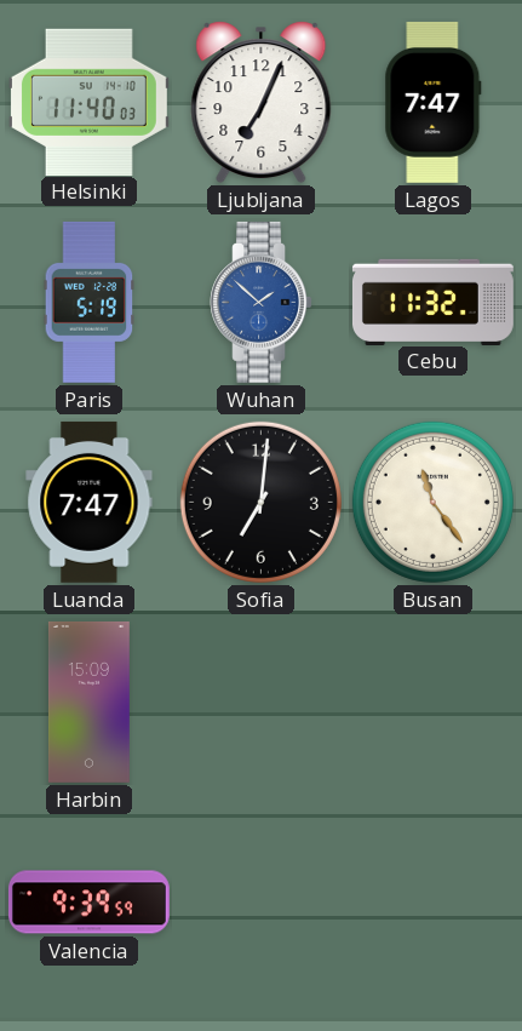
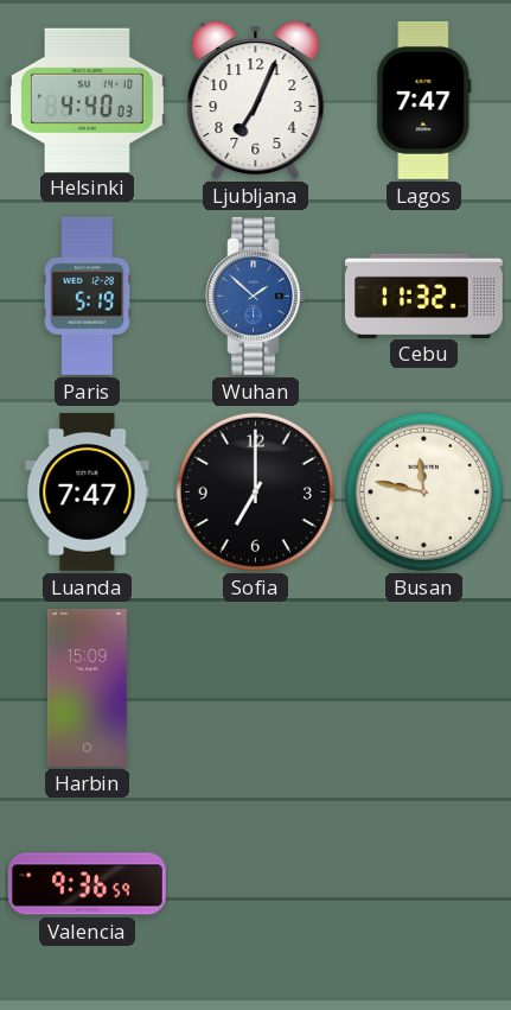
Helsinki: 11:40 -> 4:40
Sofia: 7:01 -> 7:00
Busan: 11:24 -> 11:47
Valencia: 9:39 -> 9:36
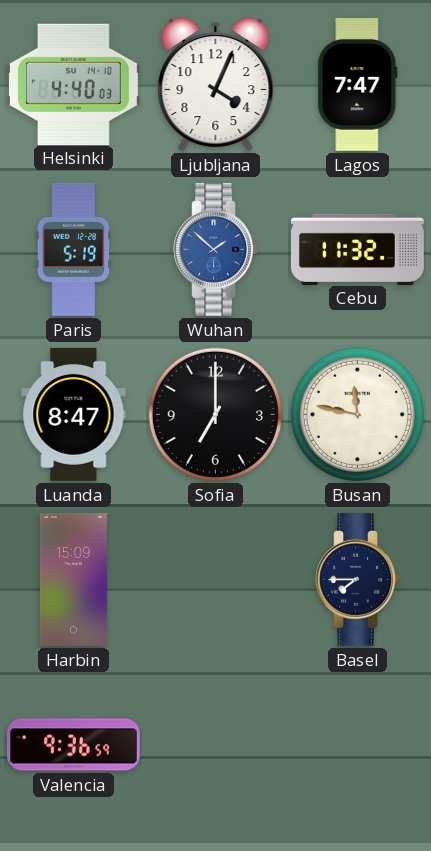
Ljubljana: 7:04 -> 4:04
Luanda: 7:47 -> 8:47
Basel: none -> 7:45
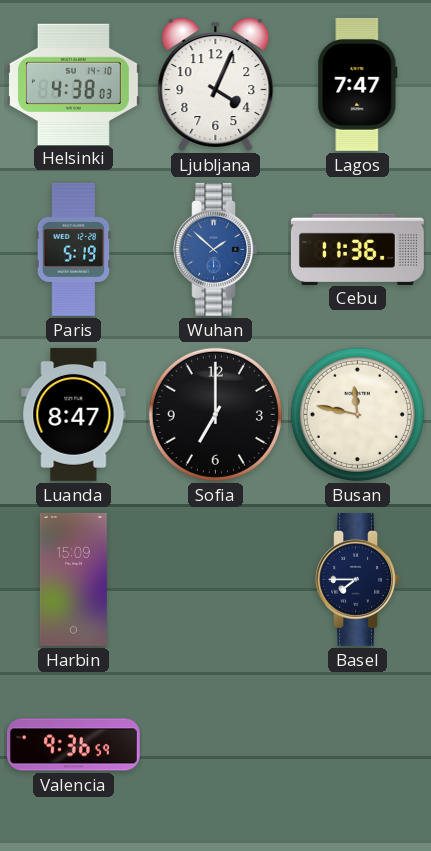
Helsinki: 4:40 -> 4:38
Cebu: 11:32 -> 11:36
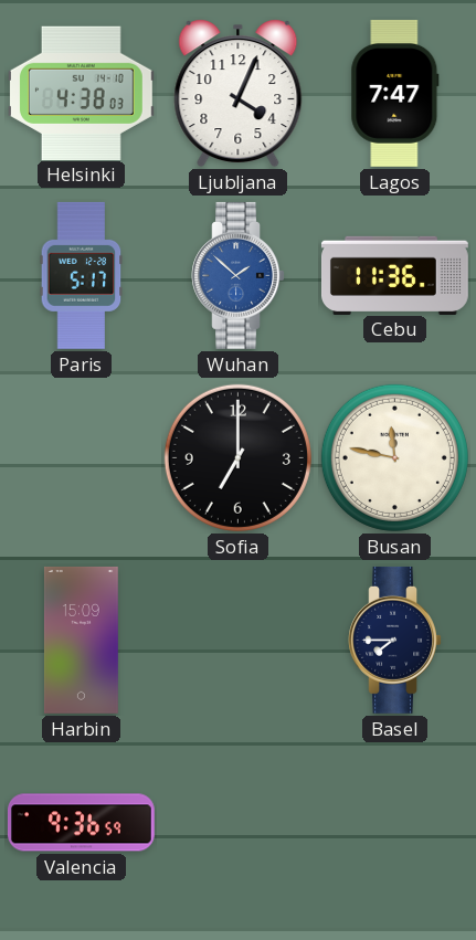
Paris: 5:19 -> 5:17
Luanda: 8:47 -> none
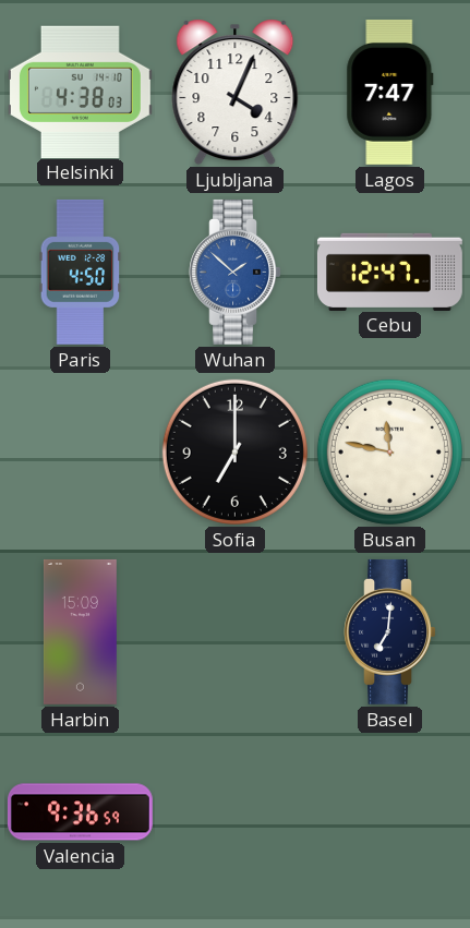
Paris: 5:17 -> 4:50
Cebu: 11:36 -> 12:47
Basel: 7:45 -> 7:01
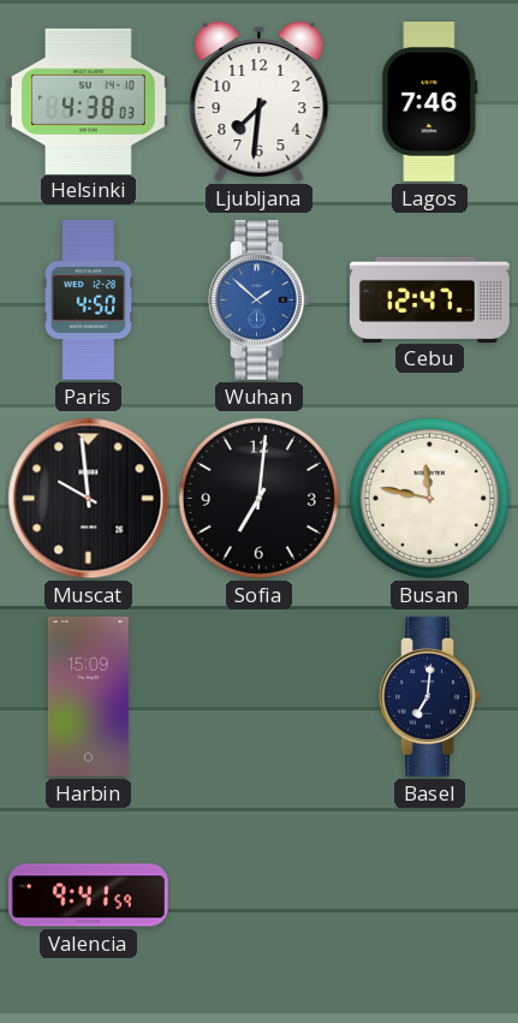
Ljubljana: 4:04 -> 7:31
Lagos: 7:47 -> 7:46
Muscat: none -> 9:59
Sofia: 7:00 -> 7:01
Valencia: 9:36 -> 9:41
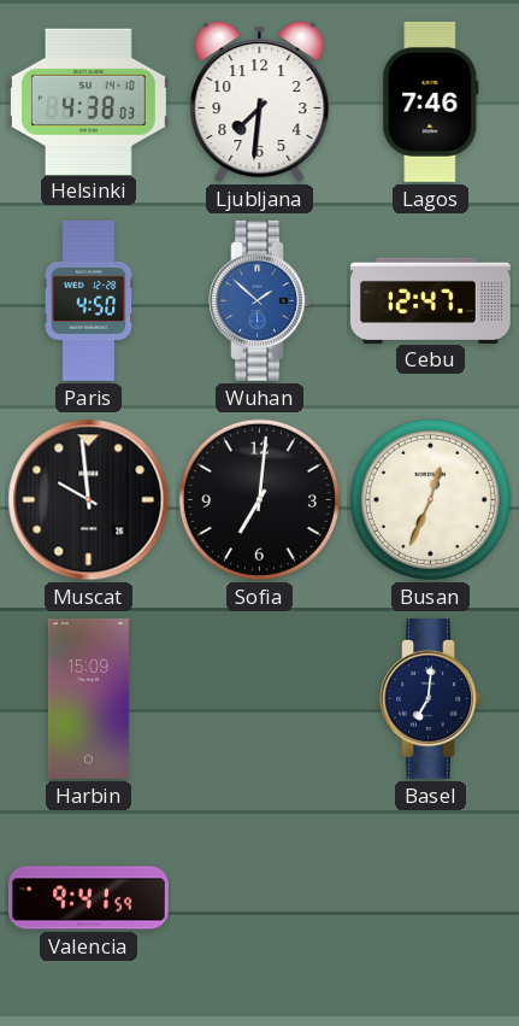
Busan: 11:47 -> 12:34
